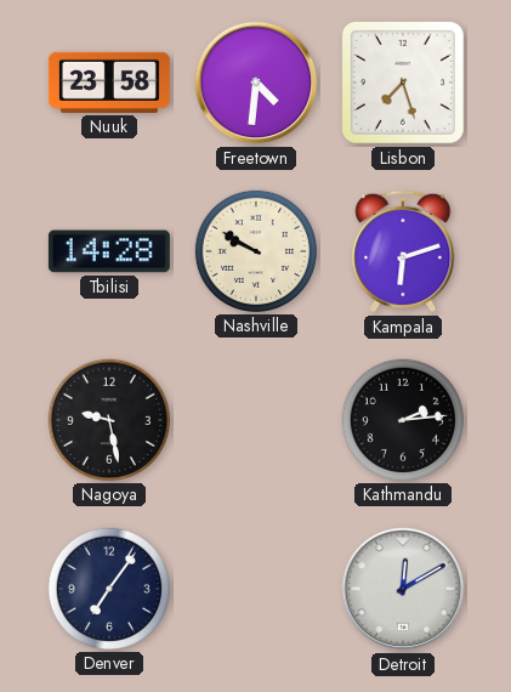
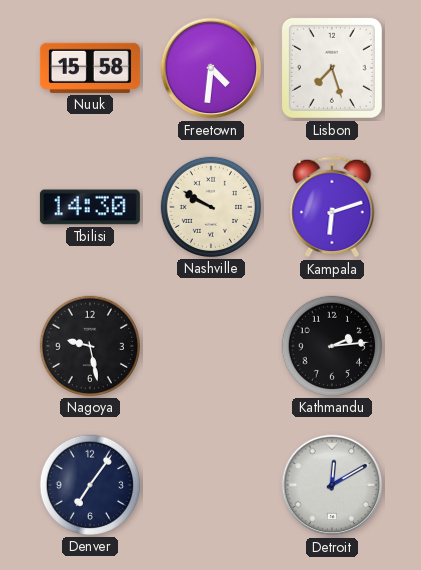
Nuuk: 23:58 -> 15:58
Tbilisi: 14:28 -> 14:30
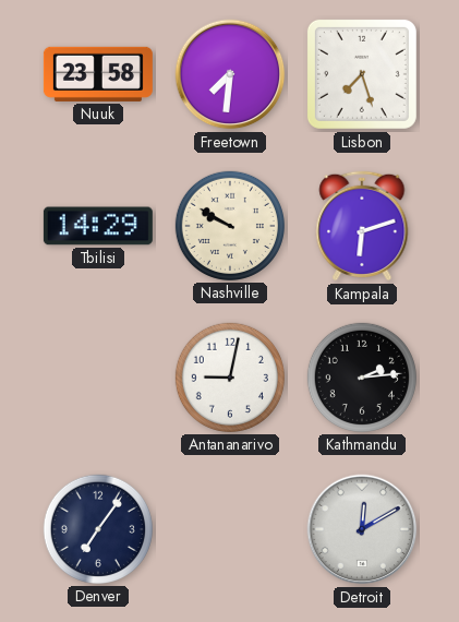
Nuuk: 15:58 -> 23:58
Freetown: 4:31 -> 7:31
Tbilisi: 14:30 -> 14:29
Nagoya: 9:28 -> none
Antananarivo: none -> 9:02
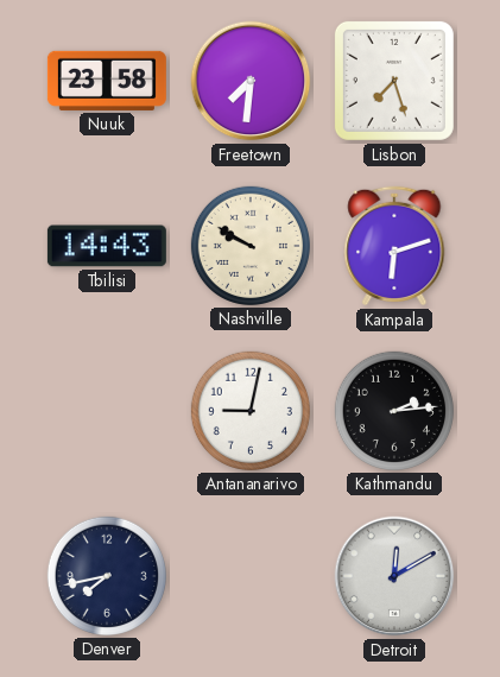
Tbilisi: 14:29 -> 14:43
Denver: 7:06 -> 7:43
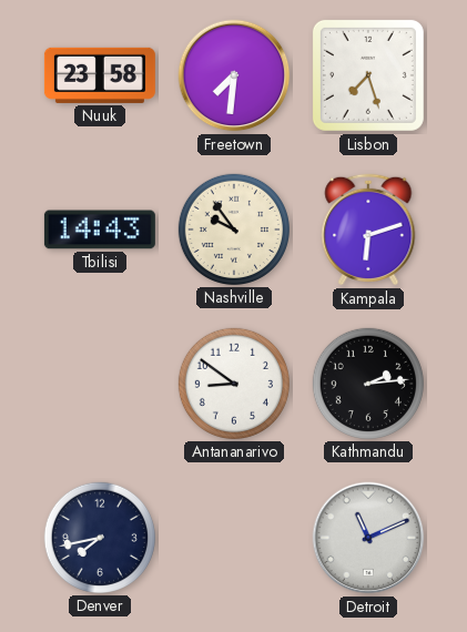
Nashville: 9:50 -> 9:54
Antananarivo: 9:02 -> 8:51
Detroit: 12:10 -> 11:11
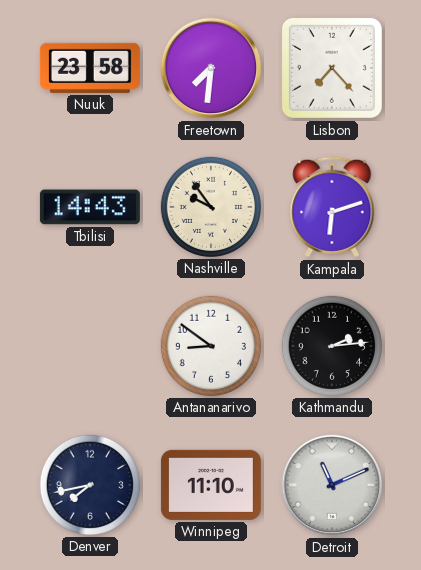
Lisbon: 7:27 -> 7:23
Winnipeg: none -> 11:10
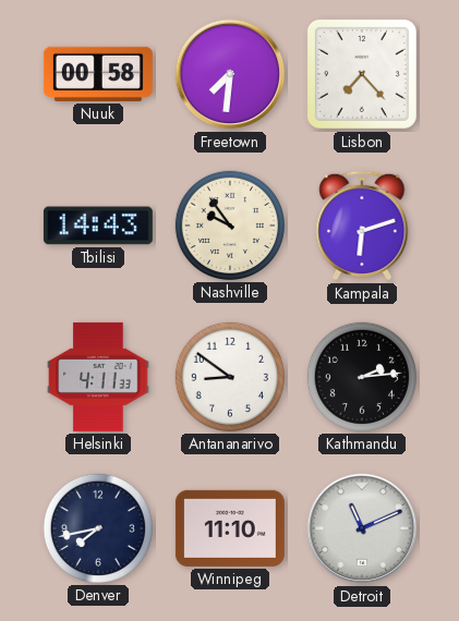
Nuuk: 23:58 -> 00:58
Helsinki: none -> 4:11
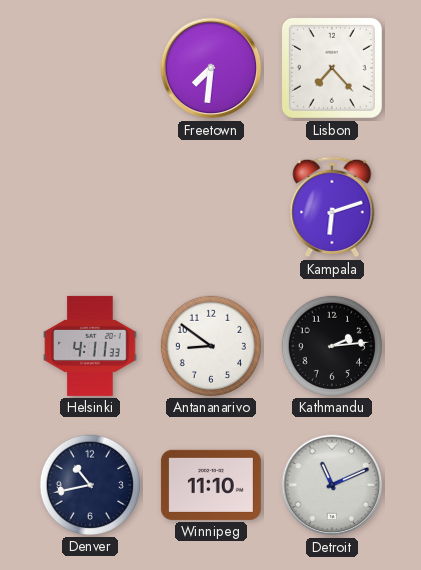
Nuuk: 00:58 -> none
Tbilisi: 14:43 -> none
Nashville: 9:54 -> none
Denver: 7:43 -> 10:43
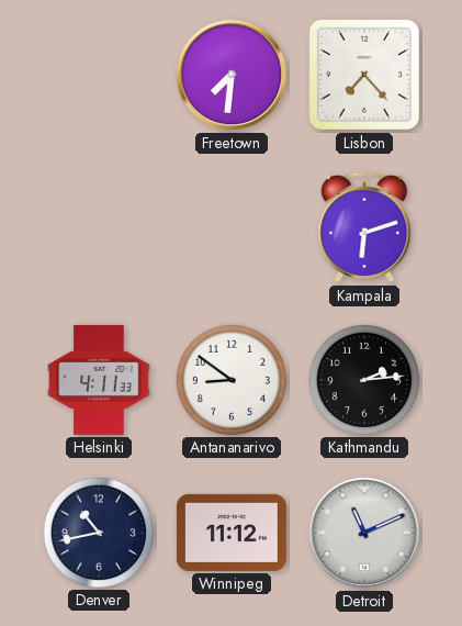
Winnipeg: 11:10 -> 11:12
